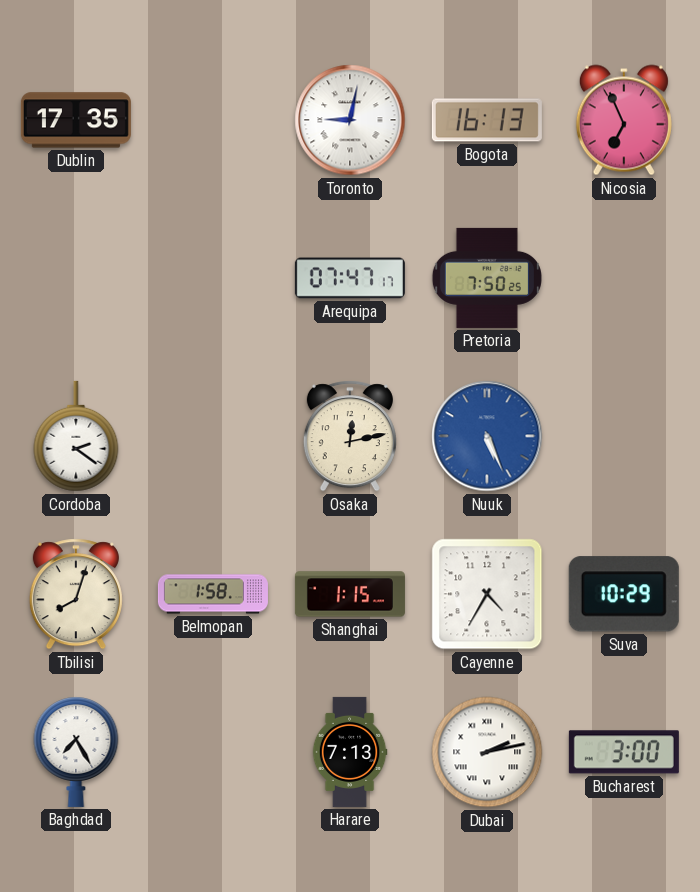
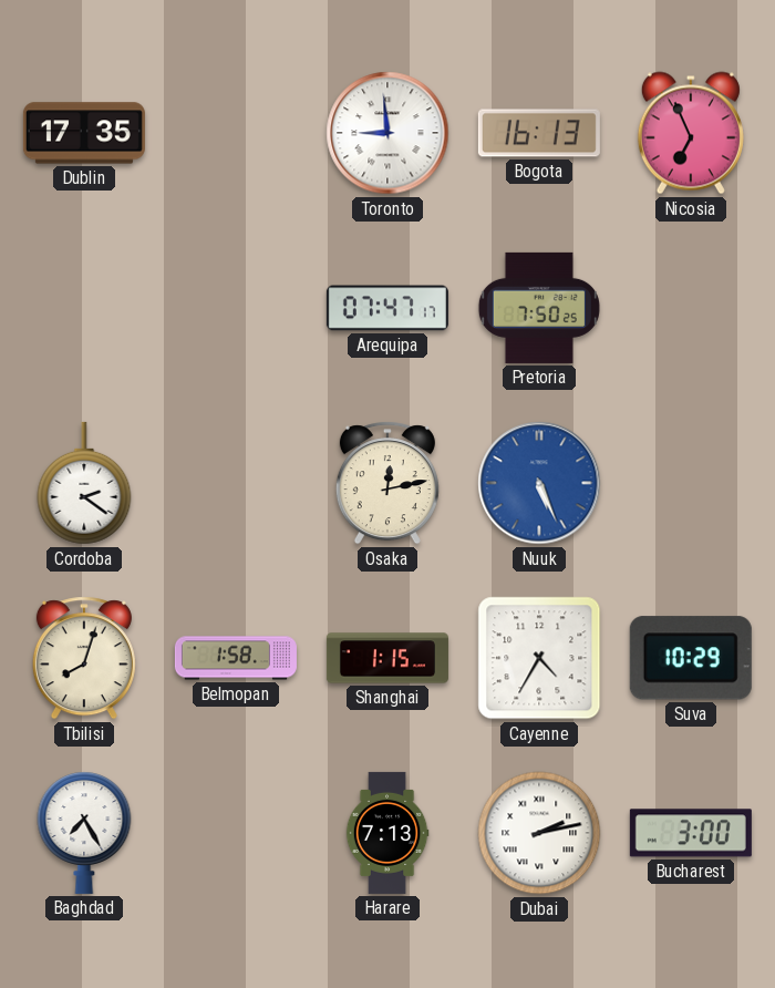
Toronto: 9:02 -> 8:59
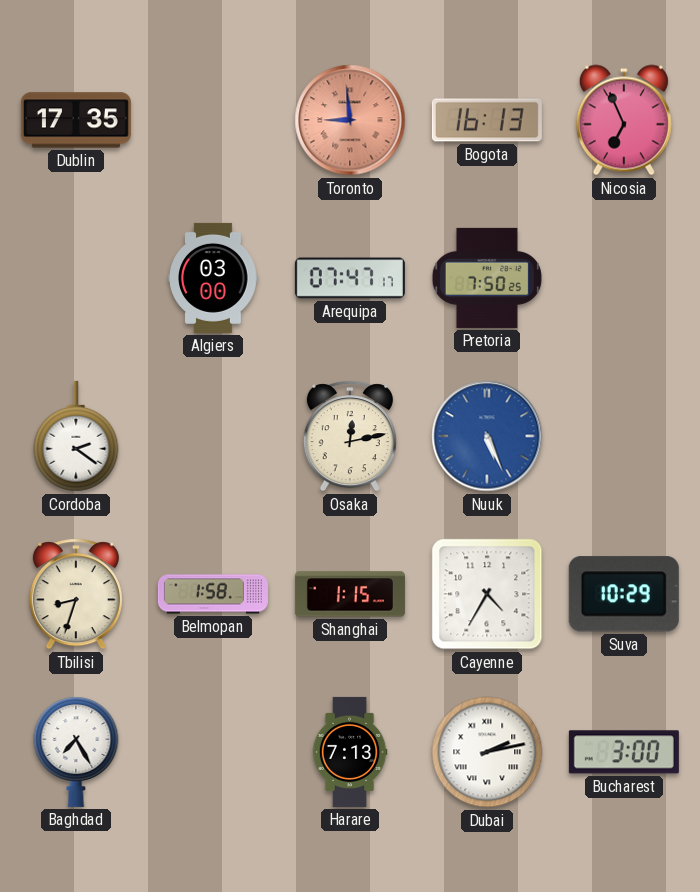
Toronto dial: white -> salmon
Algiers: none -> 03:00
Tbilisi: 8:03 -> 8:33
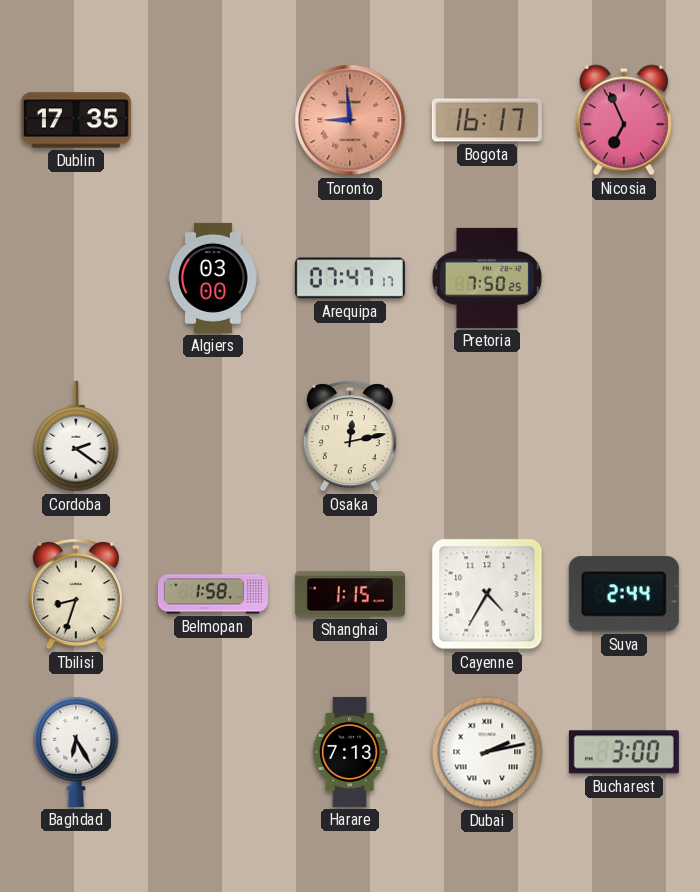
Bogota: 16:13 -> 16:17
Nuuk: 5:26 -> none
Suva: 10:29 -> 2:44
Baghdad: 7:25 -> 6:25
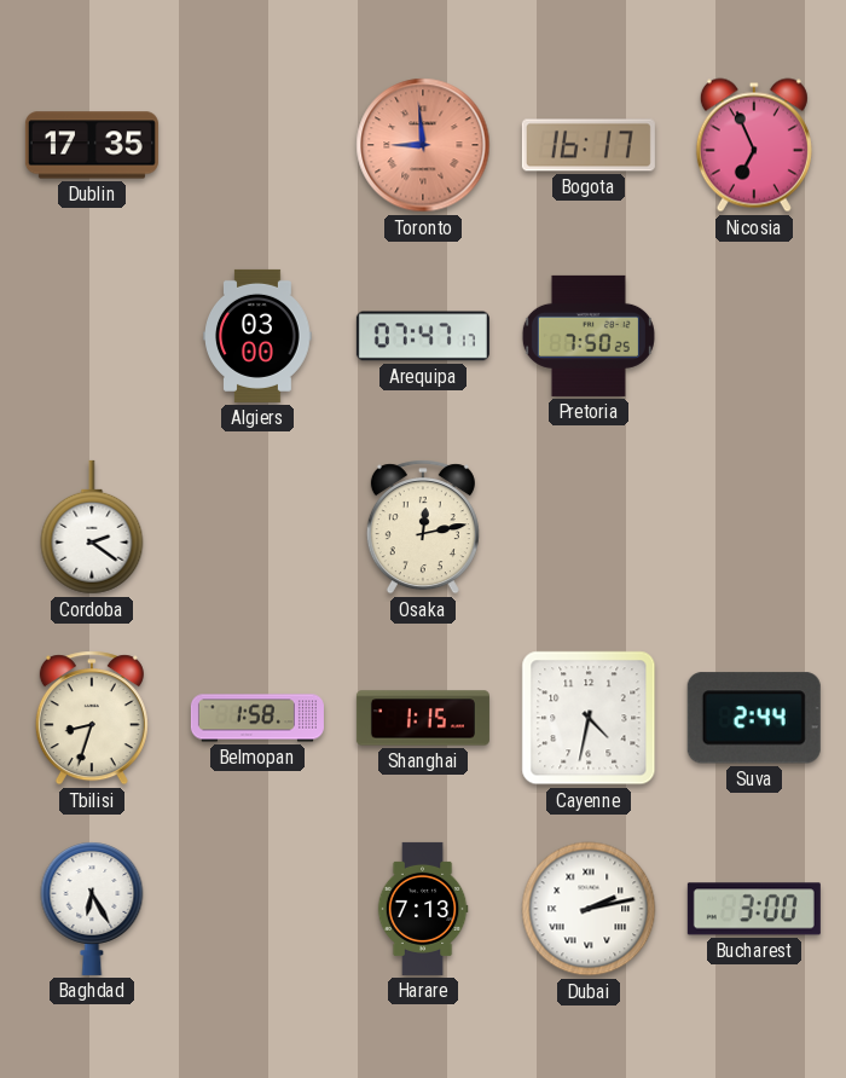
Cayenne: 4:35 -> 4:32
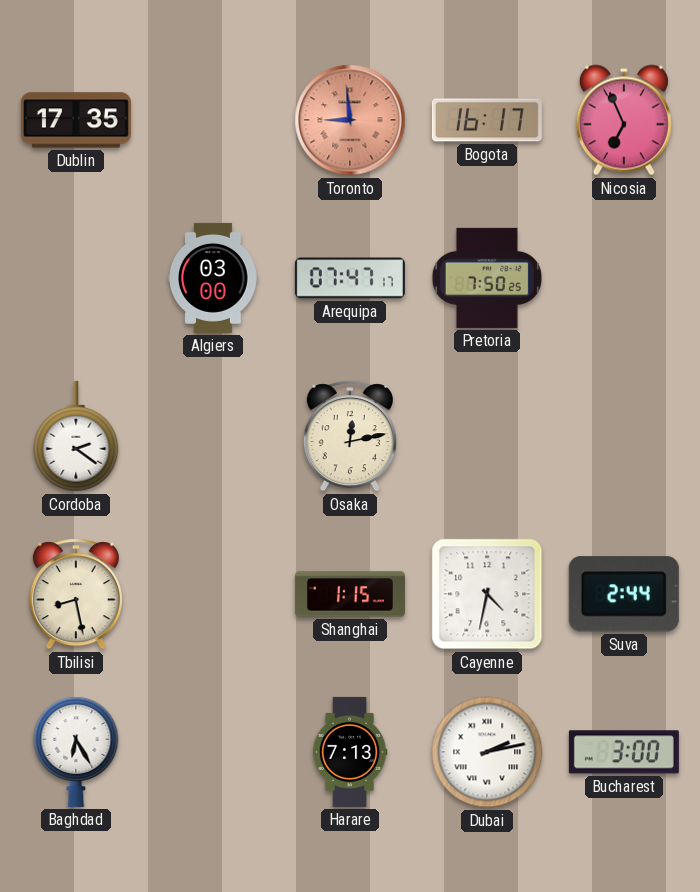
Tbilisi: 8:33 -> 8:28
Belmopan: 1:58 -> none
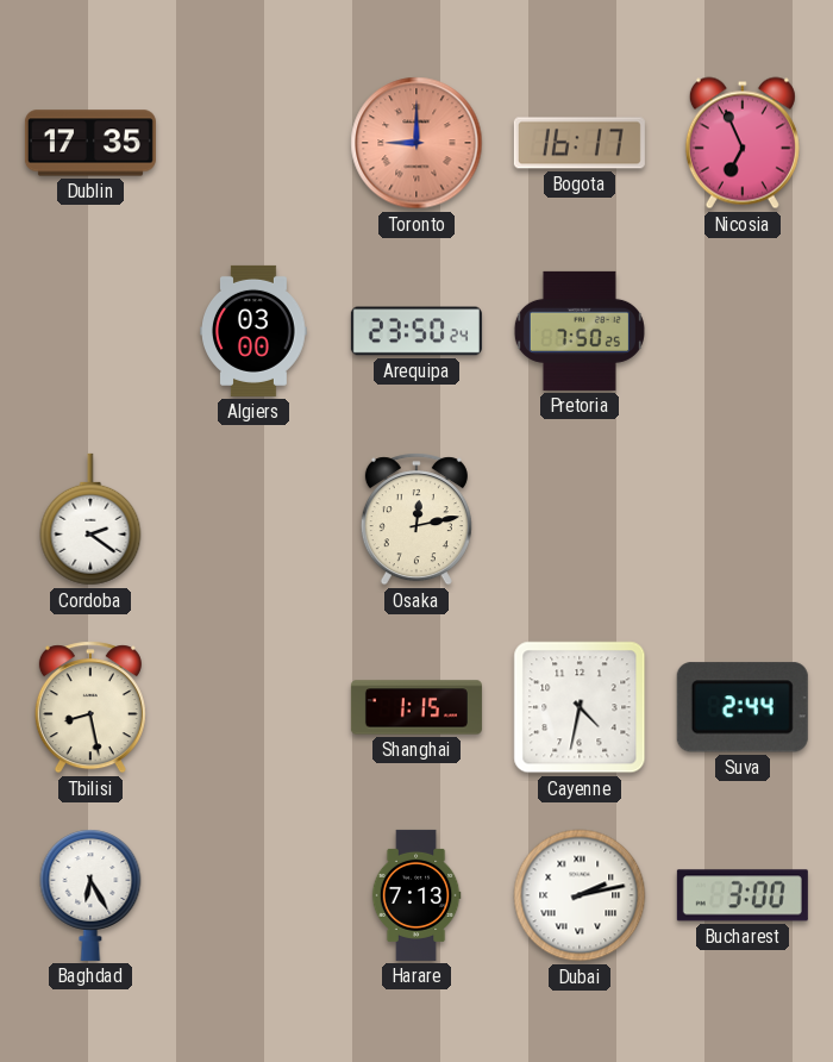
Toronto: 8:59 -> 9:00
Arequipa: 07:47 -> 23:50
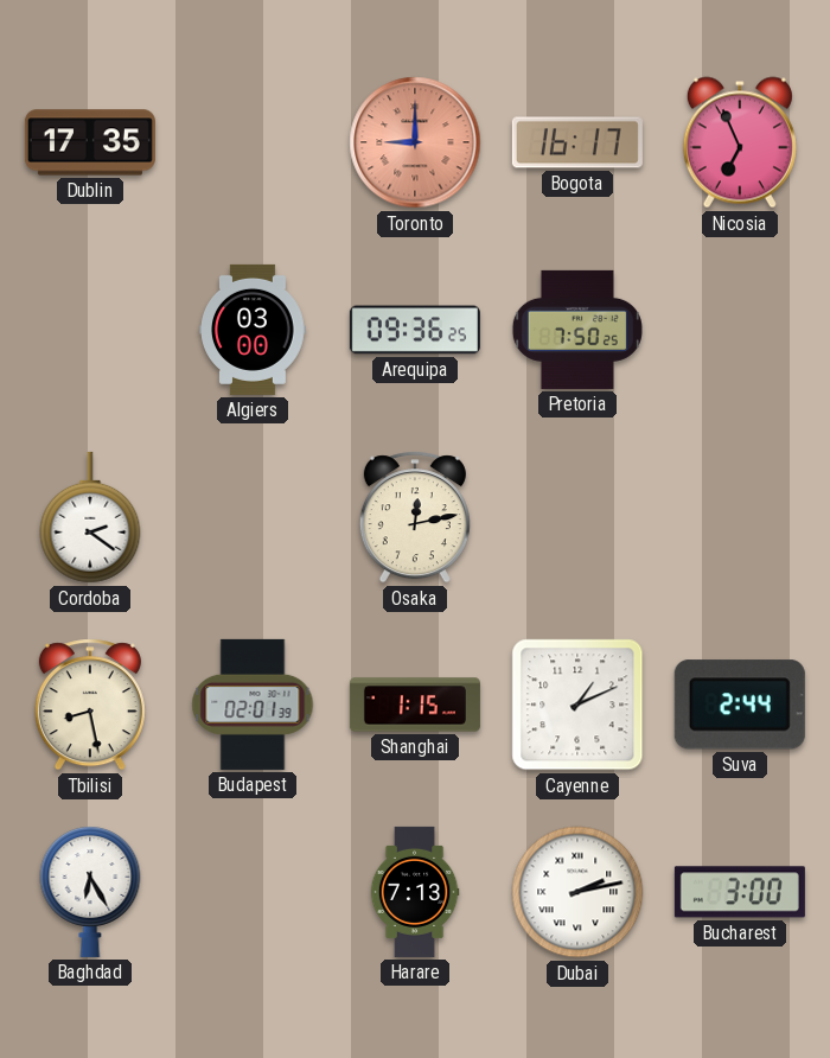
Arequipa: 23:50 -> 09:36
Budapest: none -> 02:01
Cayenne: 4:32 -> 1:11
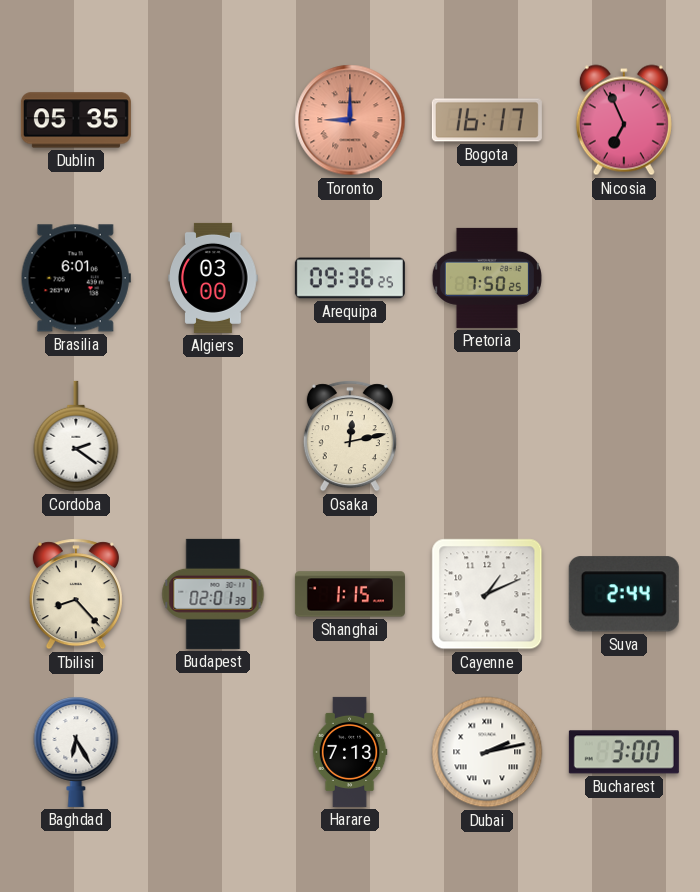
Dublin: 17:35 -> 05:35
Brasilia: none -> 6:01
Tbilisi: 8:28 -> 8:23
